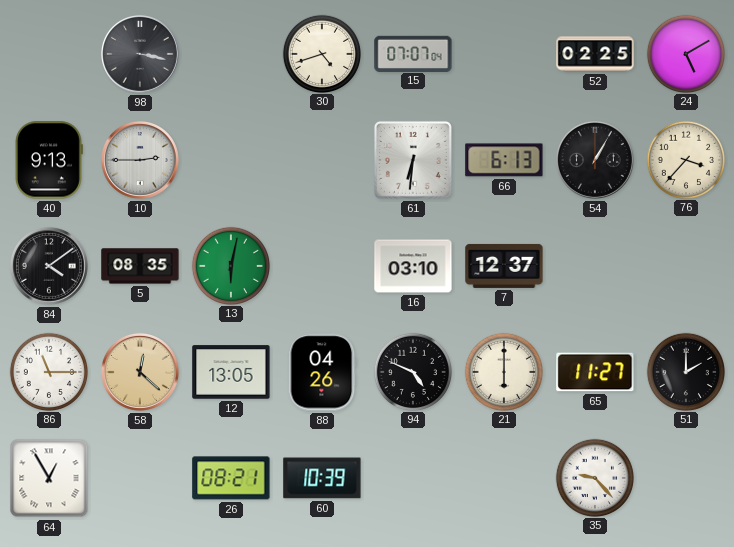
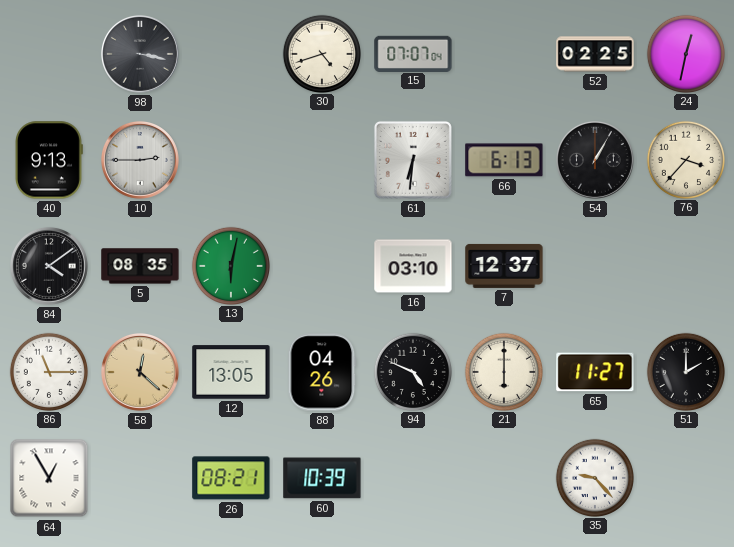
24: 5:10 -> 12:32
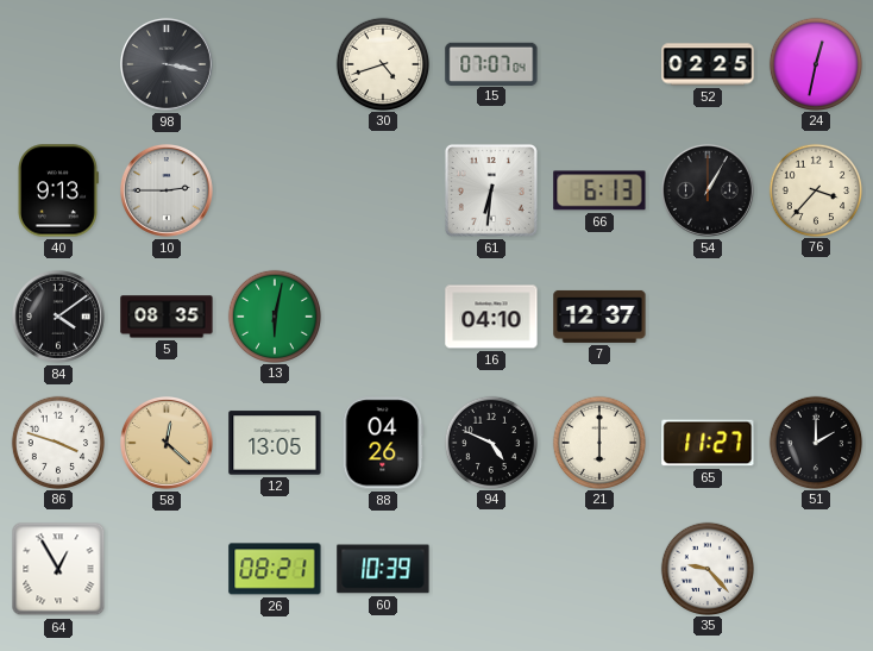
16: 03:10 -> 04:10
86: 11:15 -> 3:48
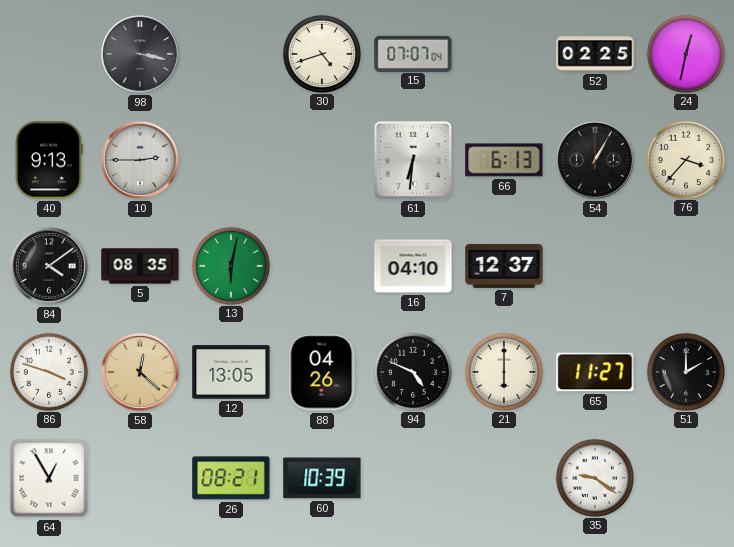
35: 9:23 -> 9:21
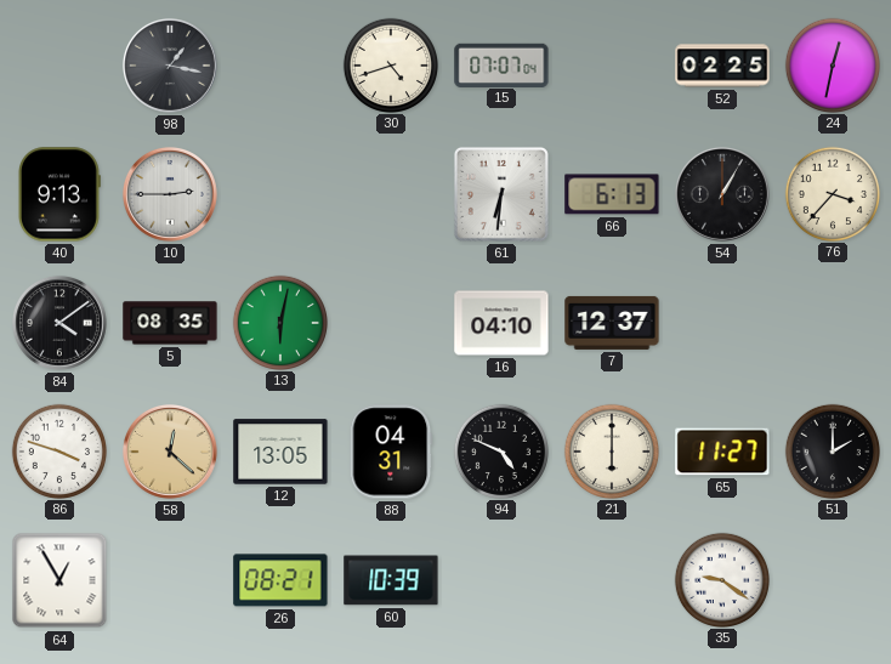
98: 3:17 -> 1:17
88: 04:26 -> 04:31
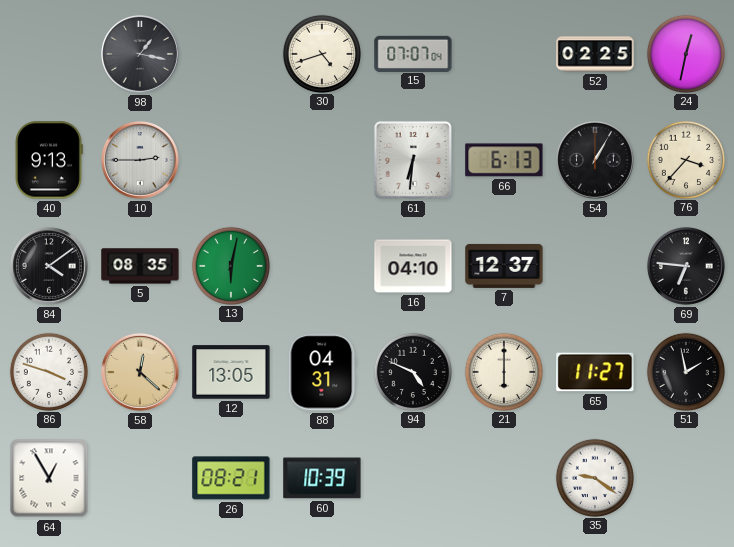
69: none -> 6:46
51: 2:00 -> 1:58
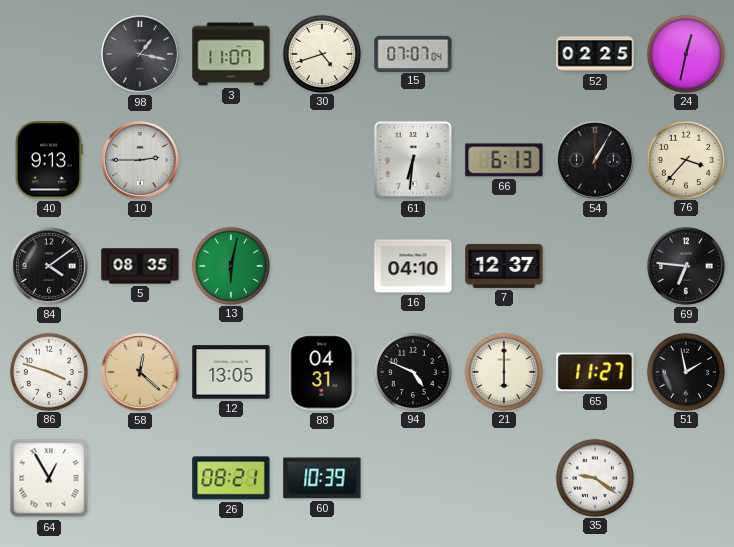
3: none -> 11:07
